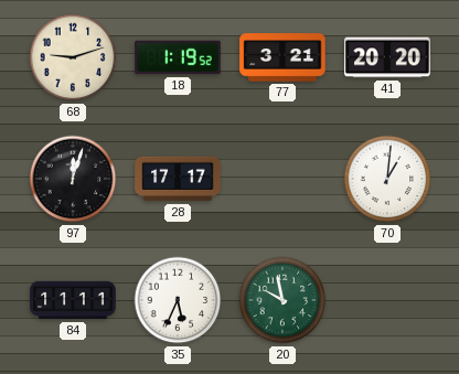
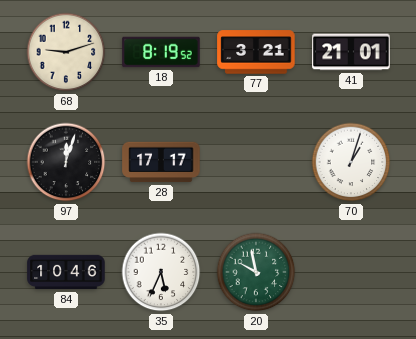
18: 1:19 -> 8:19
41: 20:20 -> 21:01
70: 1:01 -> 1:03
84: 11:11 -> 10:46
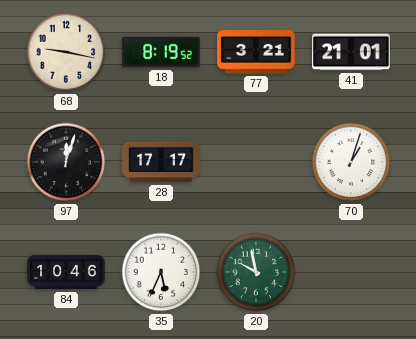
68: 9:12 -> 9:17
